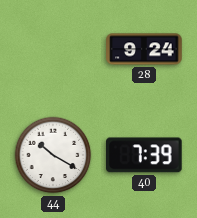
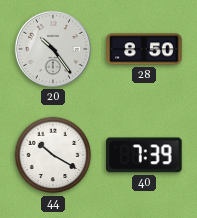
20: none -> 10:24
28: 9:24 -> 8:50
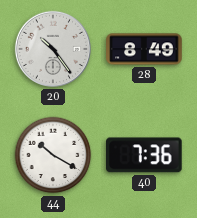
28: 8:50 -> 8:49
40: 7:39 -> 7:36
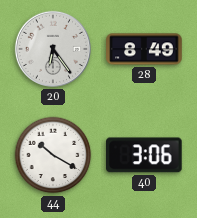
20: 10:24 -> 6:24
40: 7:36 -> 3:06
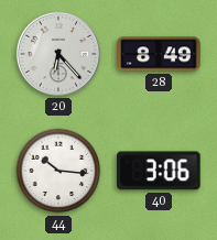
20: 6:24 -> 6:23
44: 10:20 -> 10:16
